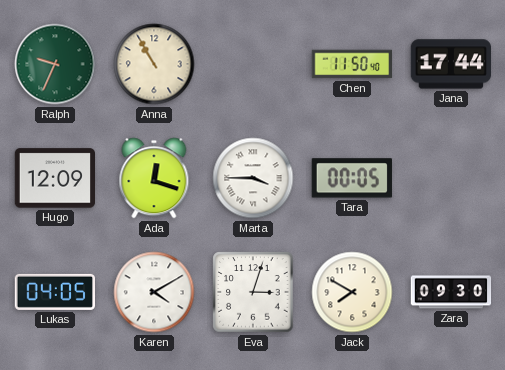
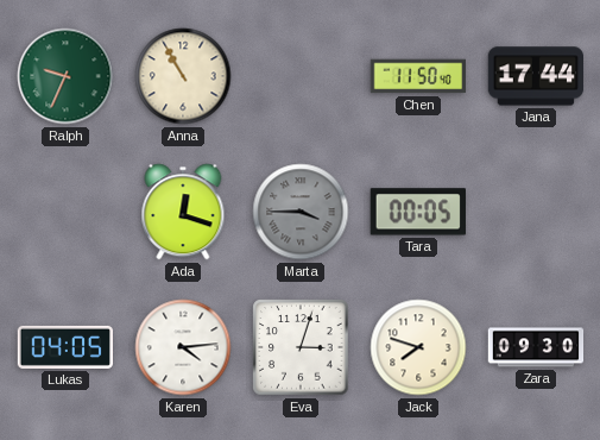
Hugo: 12:09 -> none
Marta dial: white -> grey
Karen: 4:10 -> 4:14
Jack: 7:50 -> 7:48
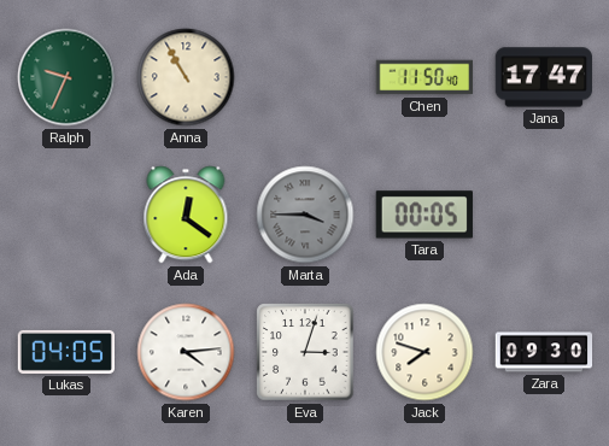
Jana: 17:44 -> 17:47
Ada: 12:18 -> 12:21
